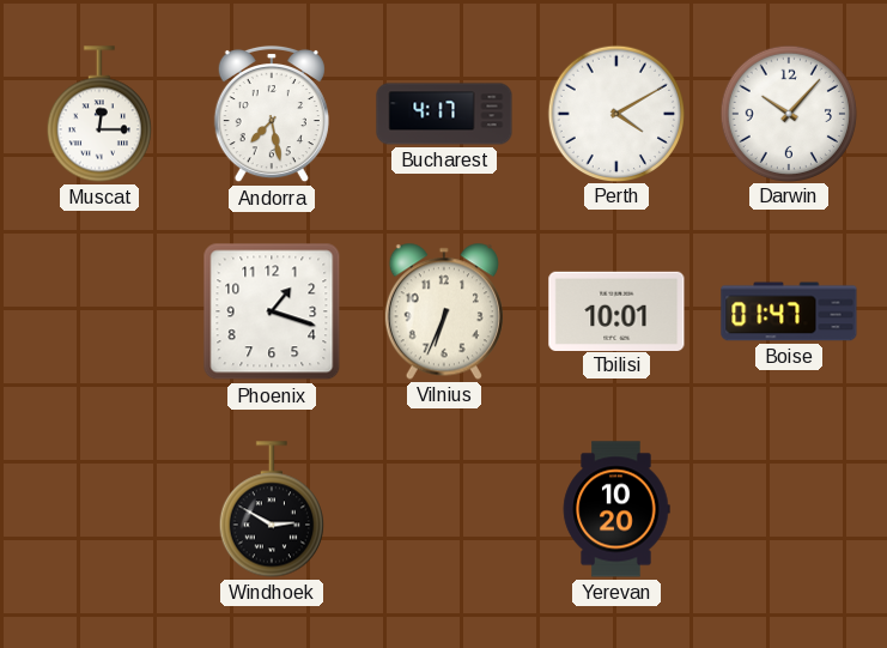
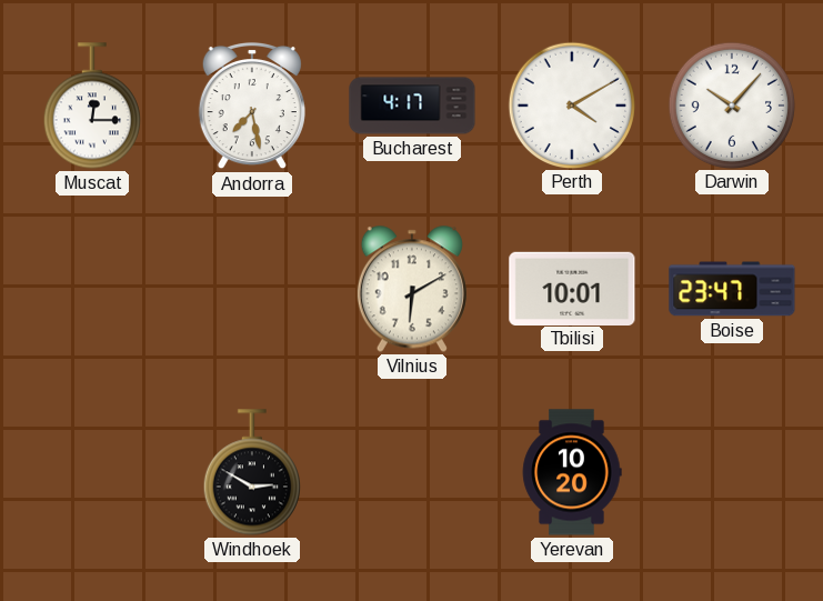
Phoenix: 1:18 -> none
Vilnius: 6:34 -> 6:10
Boise: 01:47 -> 23:47
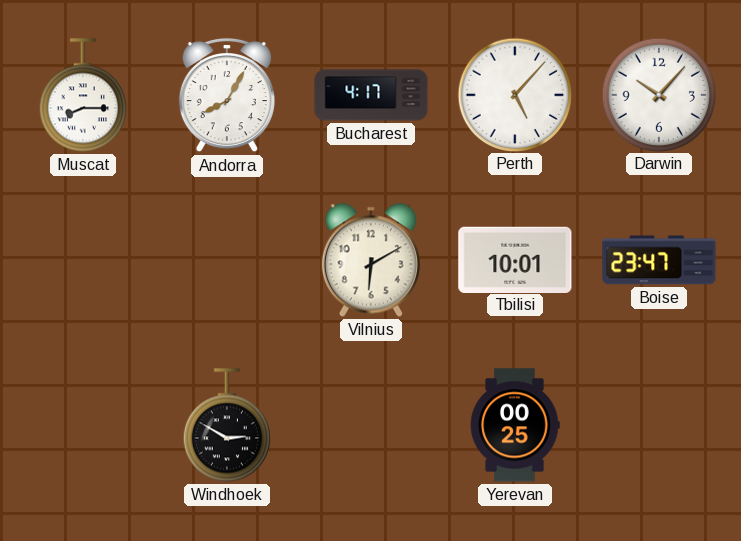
Muscat: 12:15 -> 8:15
Andorra: 7:28 -> 8:05
Perth: 4:10 -> 5:07
Yerevan: 10:20 -> 00:25
